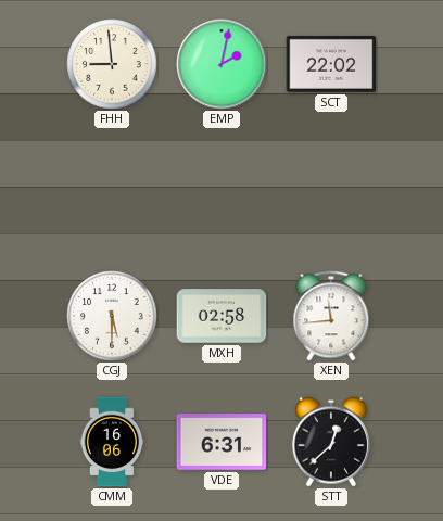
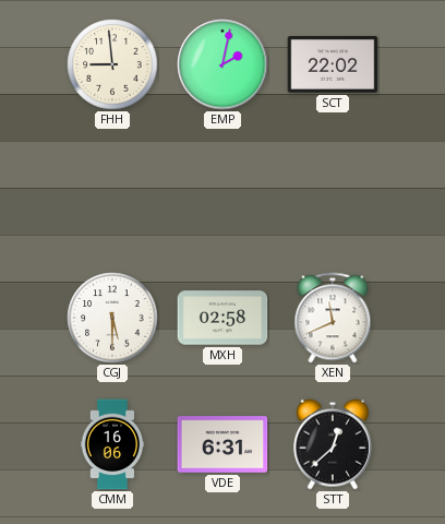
XEN: 11:44 -> 11:41
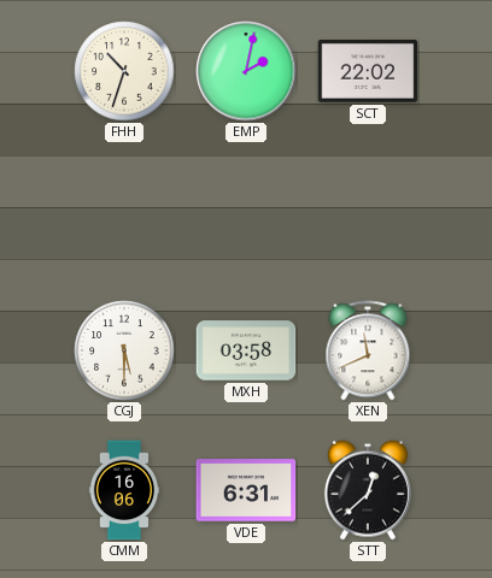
FHH: 8:59 -> 10:33
MXH: 02:58 -> 03:58
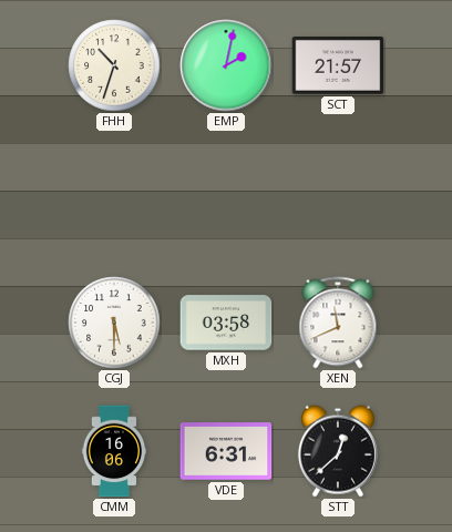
SCT: 22:02 -> 21:57
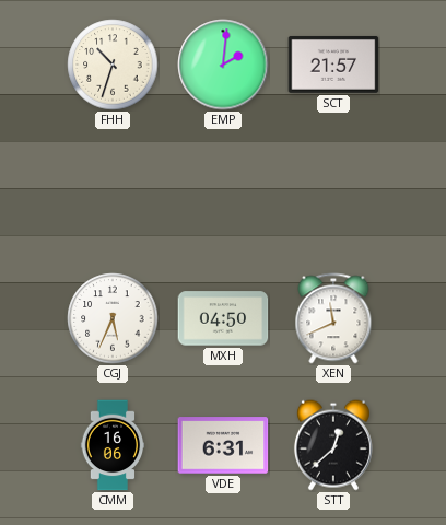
EMP: 2:02 -> 2:01
CGJ: 5:30 -> 5:34
MXH: 03:58 -> 04:50
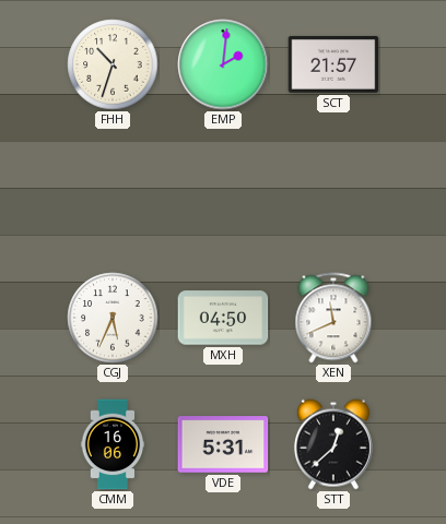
VDE: 6:31 -> 5:31
